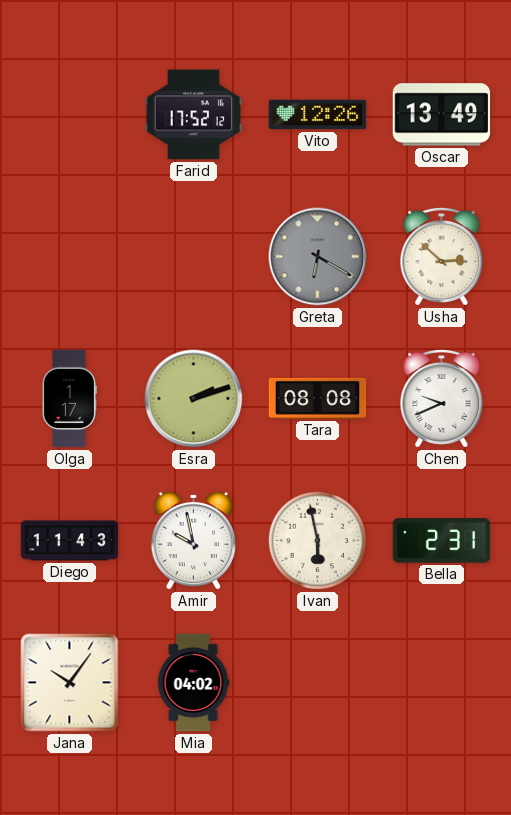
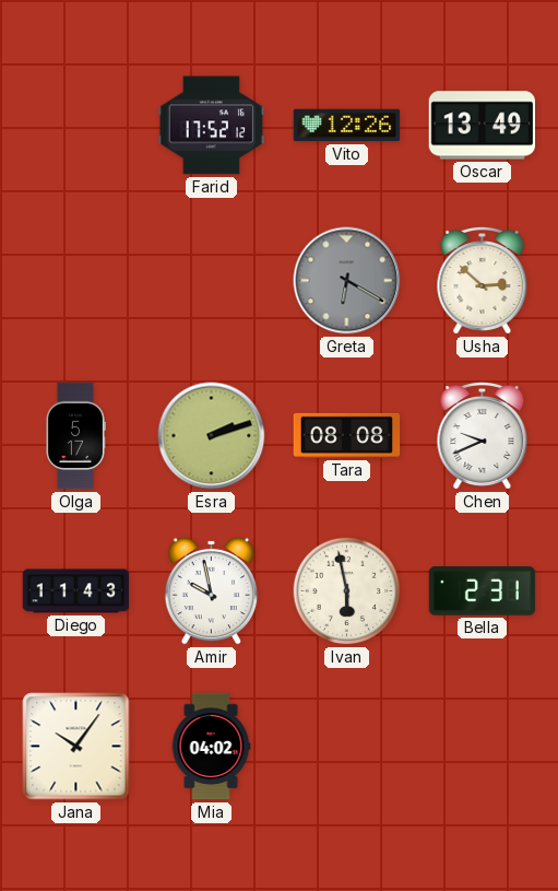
Olga: 1:17 -> 5:17
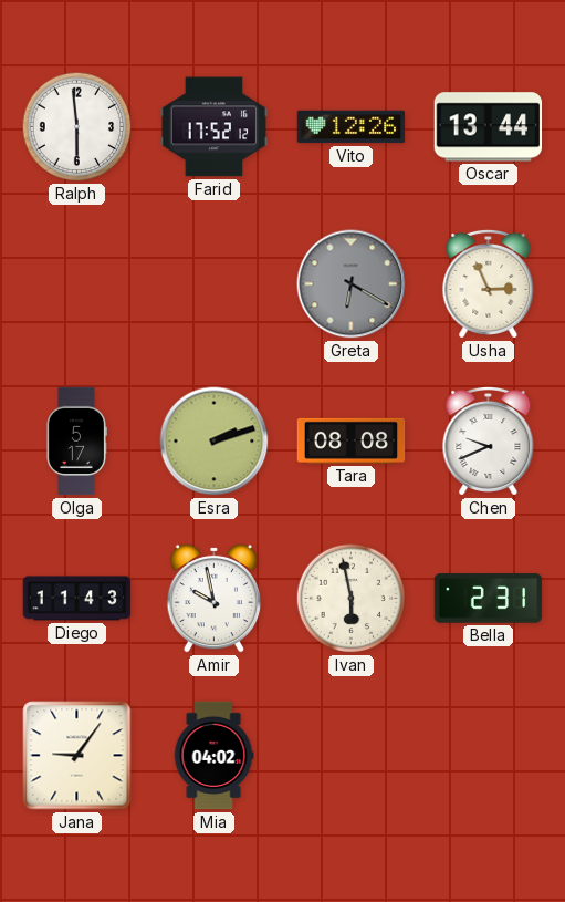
Ralph: none -> 5:59
Oscar: 13:49 -> 13:44
Usha: 2:52 -> 2:56
Jana: 10:06 -> 9:06
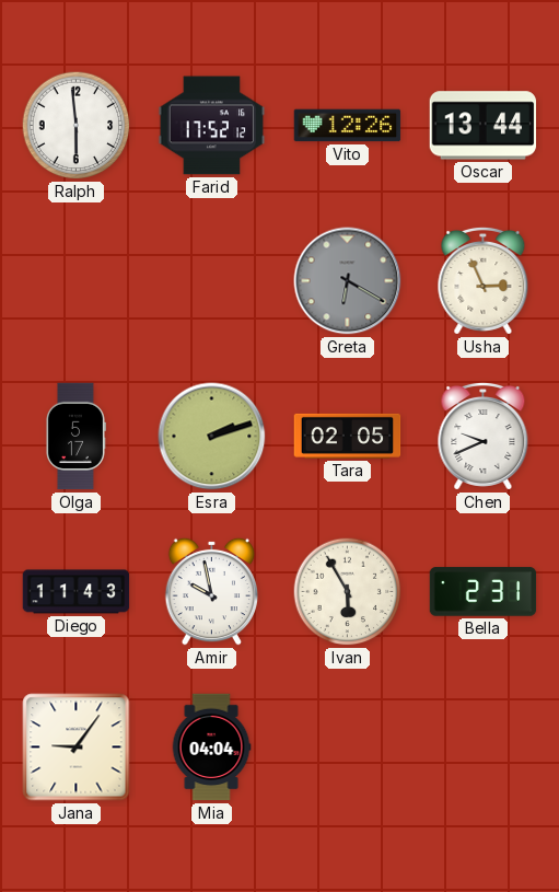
Tara: 08:08 -> 02:05
Ivan: 5:58 -> 5:55
Mia: 04:02 -> 04:04
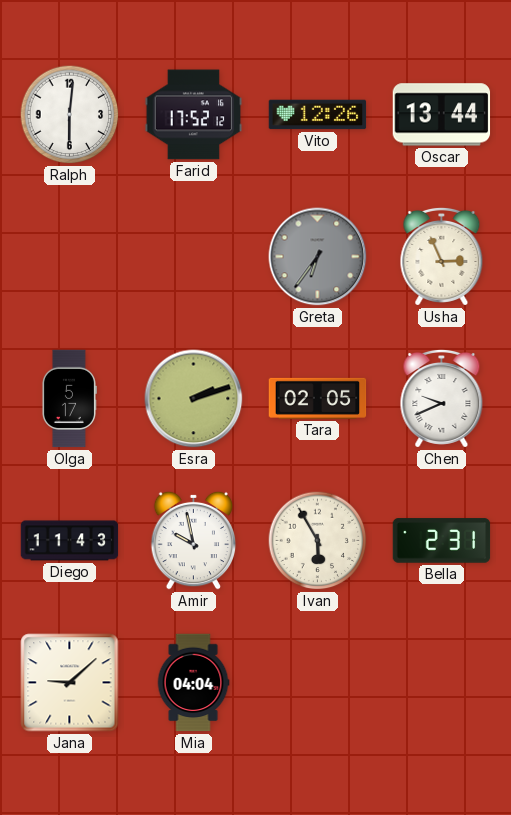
Ralph: 5:59 -> 6:01
Greta: 6:20 -> 6:36
Jana: 9:06 -> 9:08
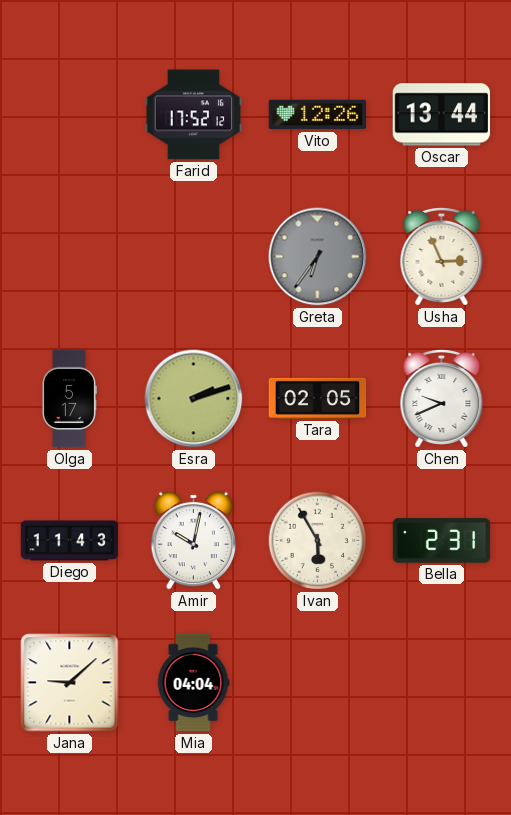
Ralph: 6:01 -> none
Amir: 9:58 -> 10:02
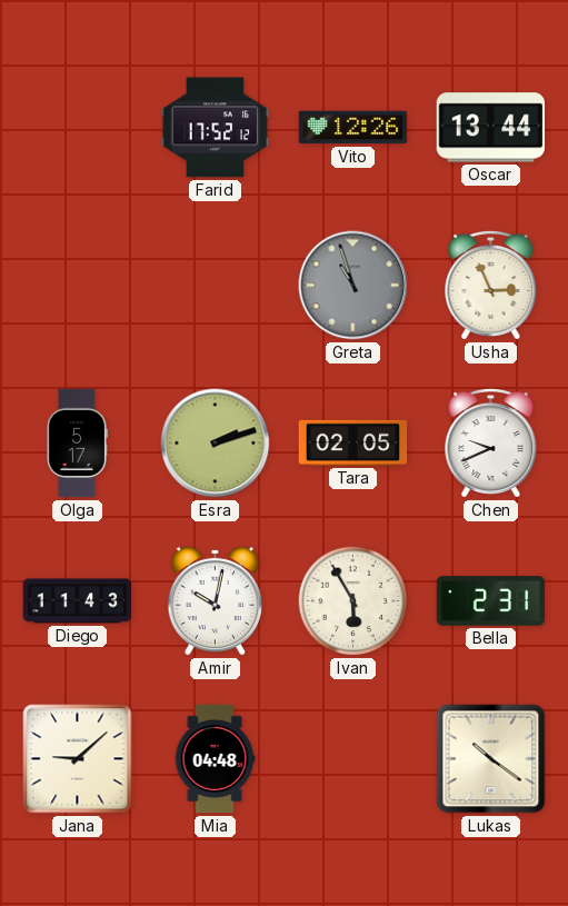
Greta: 6:36 -> 10:57
Mia: 04:04 -> 04:48
Lukas: none -> 10:21
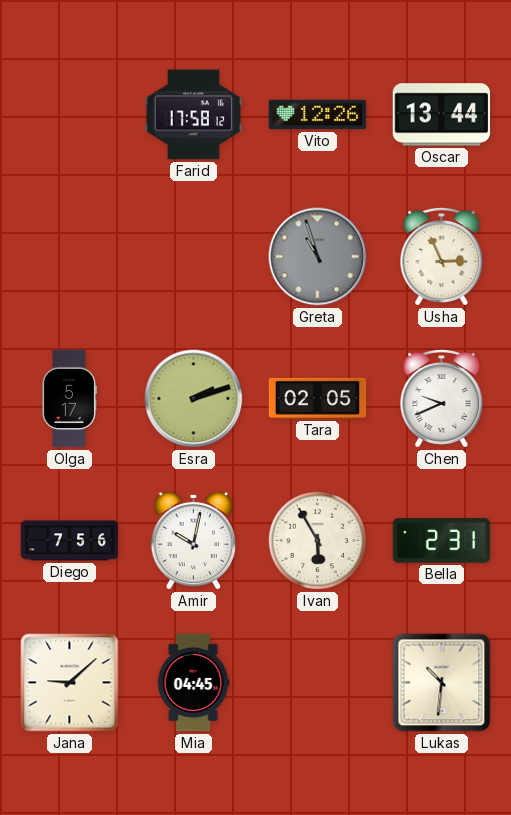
Farid: 17:52 -> 17:58
Diego: 11:43 -> 7:56
Mia: 04:48 -> 04:45
Lukas: 10:21 -> 10:31
